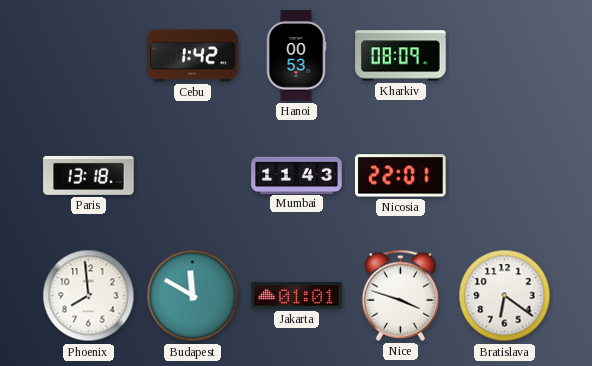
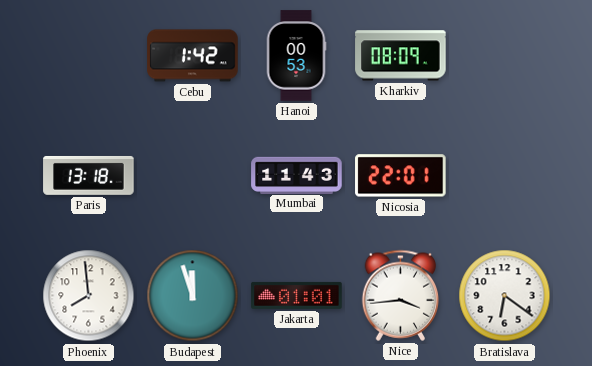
Budapest: 11:50 -> 11:57
Nice: 3:48 -> 3:44
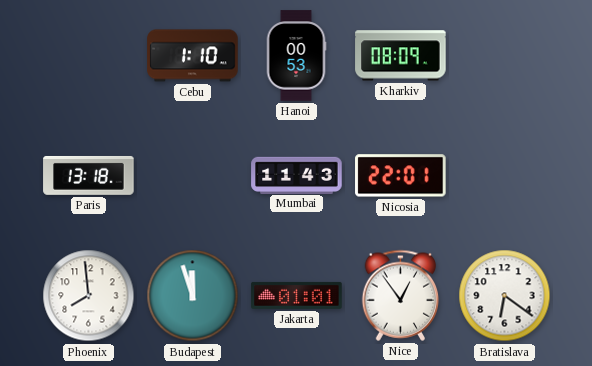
Cebu: 1:42 -> 1:10
Nice: 3:44 -> 12:54
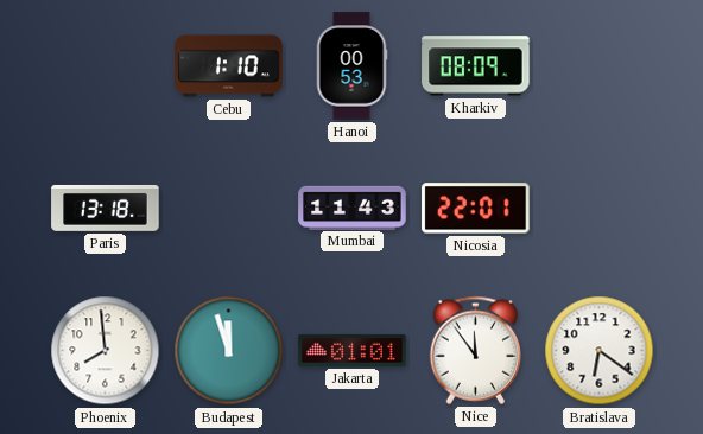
Nice: 12:54 -> 11:54
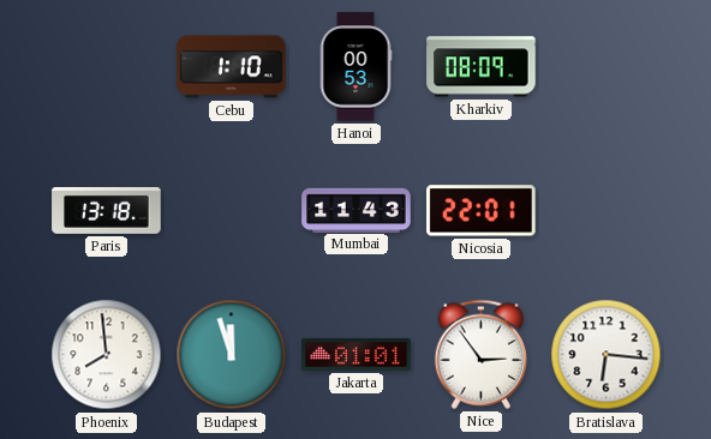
Nice: 11:54 -> 2:54
Bratislava: 6:21 -> 6:16
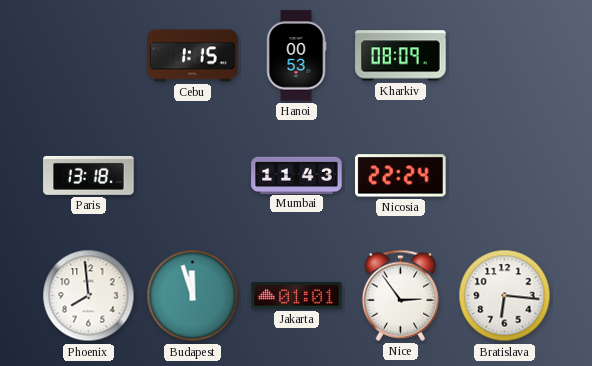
Cebu: 1:10 -> 1:15
Nicosia: 22:01 -> 22:24
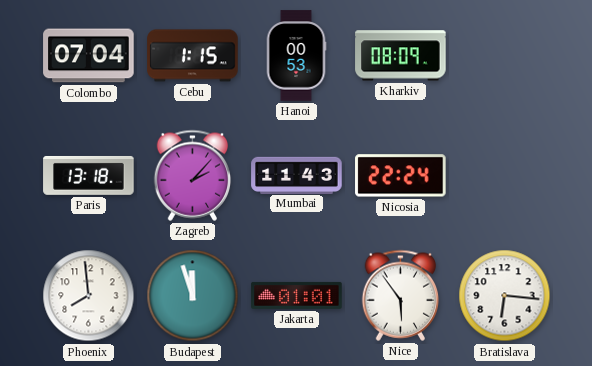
Colombo: none -> 07:04
Zagreb: none -> 2:07
Nice: 2:54 -> 5:54
